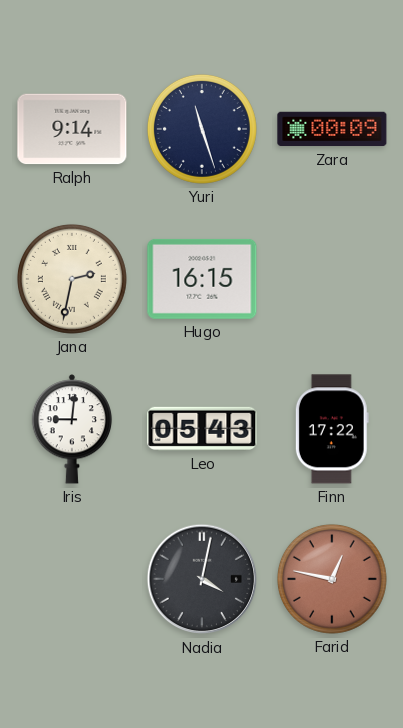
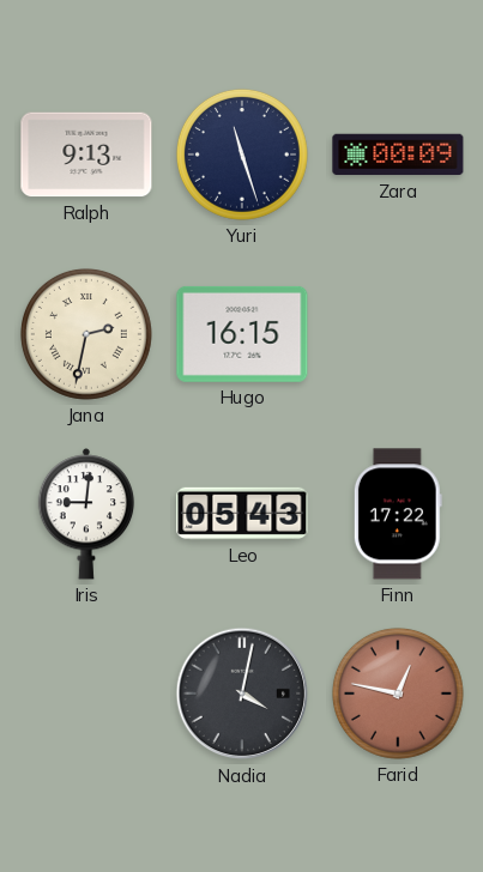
Ralph: 9:14 -> 9:13
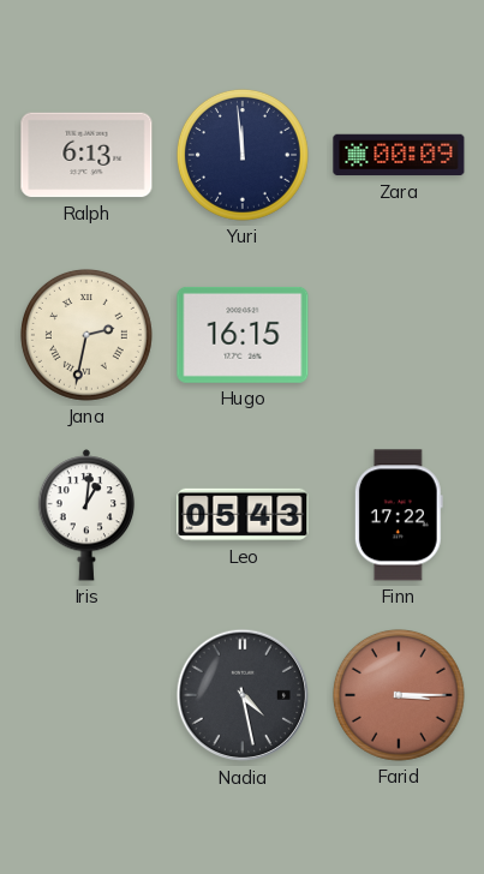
Ralph: 9:13 -> 6:13
Yuri: 11:27 -> 11:59
Iris: 9:01 -> 1:01
Nadia: 4:02 -> 4:28
Farid: 12:47 -> 3:15
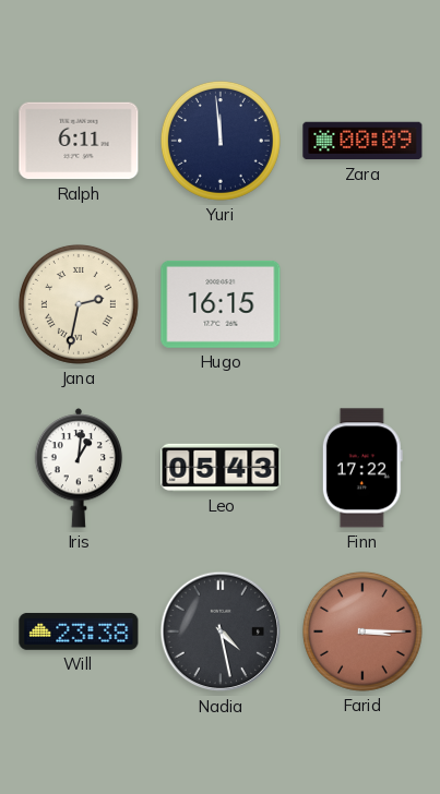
Ralph: 6:13 -> 6:11
Will: none -> 23:38
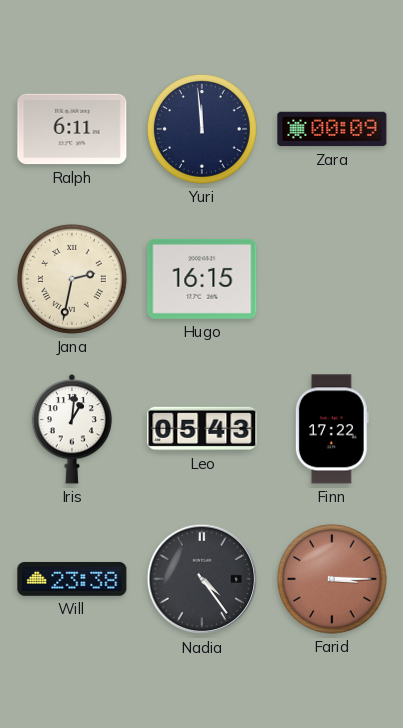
Nadia: 4:28 -> 4:24
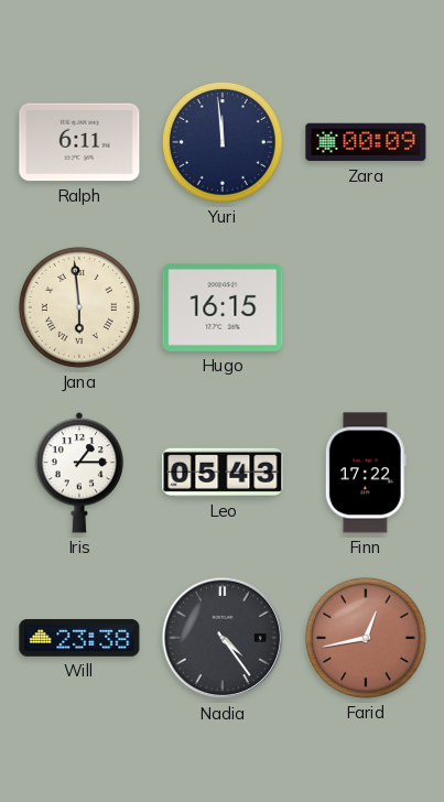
Jana: 2:32 -> 5:59
Iris: 1:01 -> 1:15
Farid: 3:15 -> 12:43
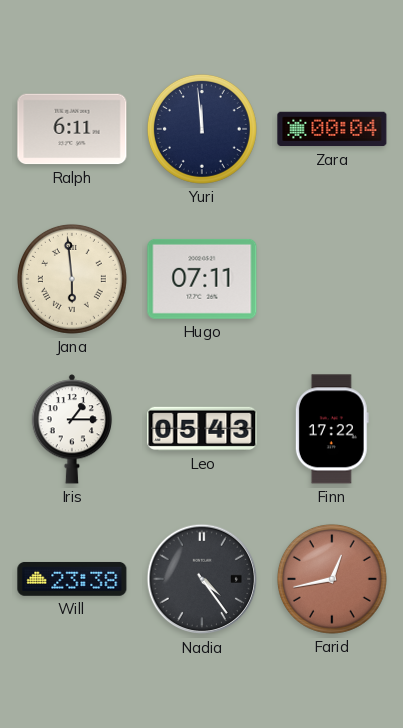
Zara: 00:09 -> 00:04
Hugo: 16:15 -> 07:11
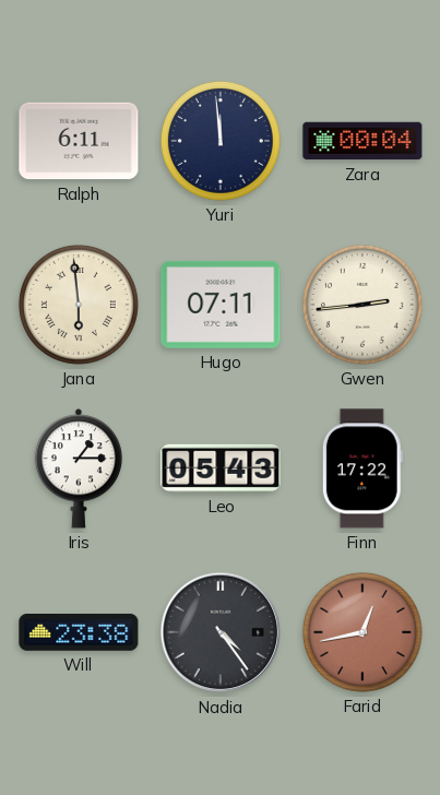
Gwen: none -> 2:44
